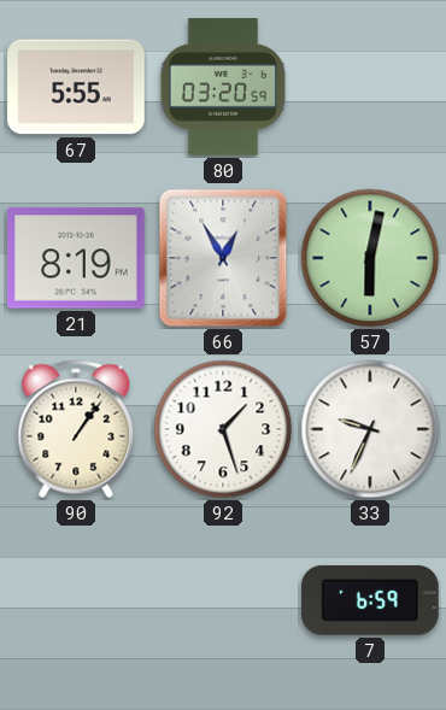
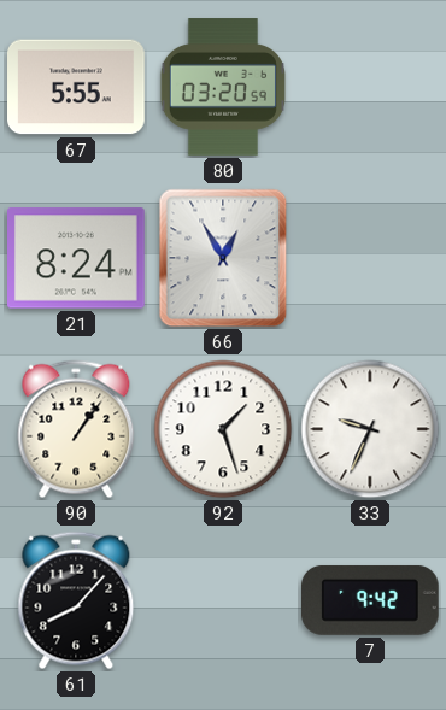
21: 8:19 -> 8:24
57: 6:02 -> none
61: none -> 8:07
7: 6:59 -> 9:42
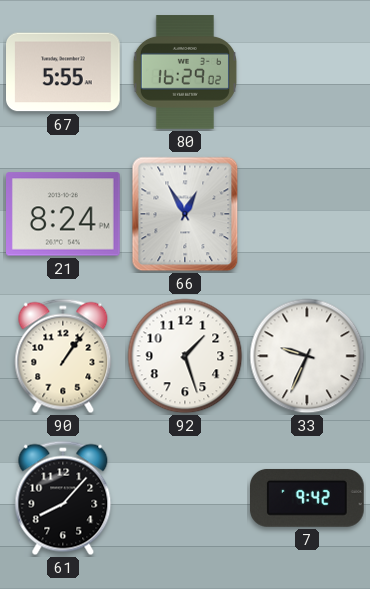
80: 03:20 -> 16:29
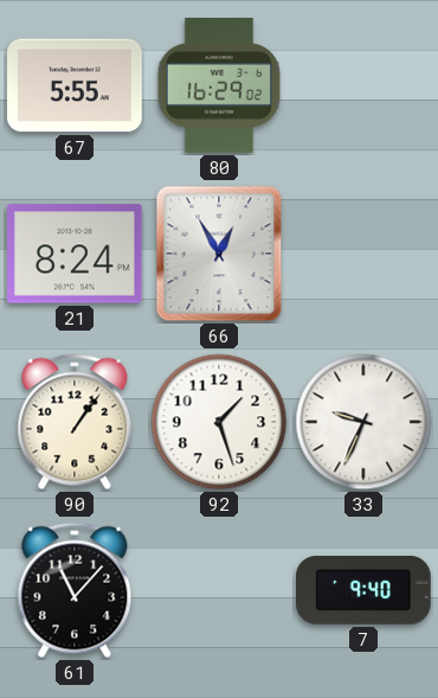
61: 8:07 -> 11:07
7: 9:42 -> 9:40
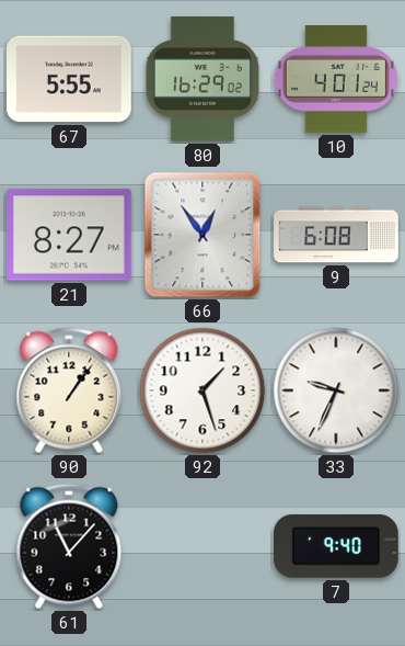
10: none -> 4:01
21: 8:24 -> 8:27
66: 12:55 -> 12:54
9: none -> 6:08
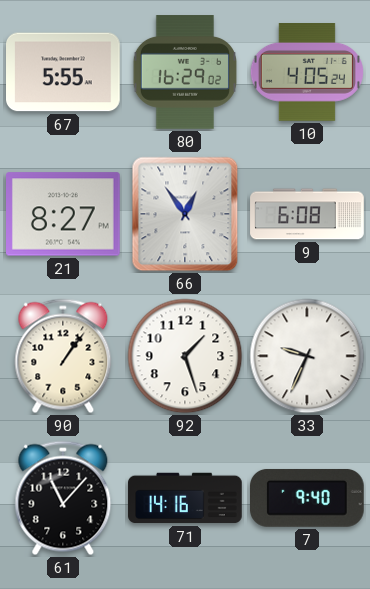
10: 4:01 -> 4:05
71: none -> 14:16
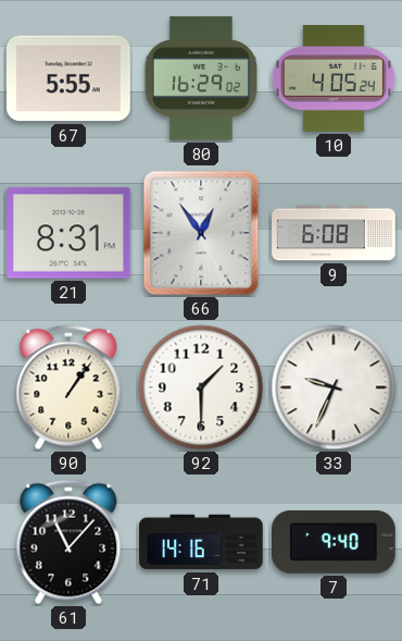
21: 8:27 -> 8:31
92: 1:27 -> 1:30
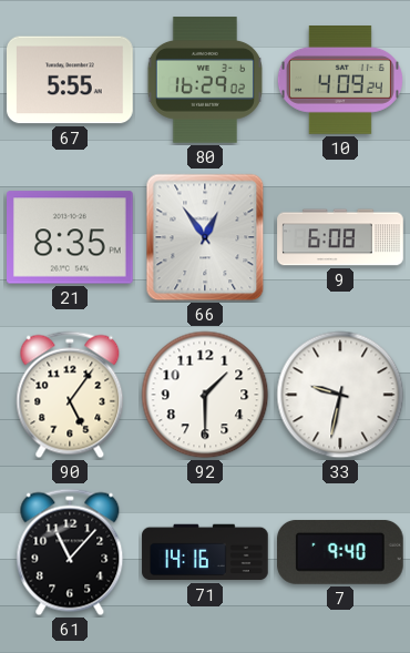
10: 4:05 -> 4:09
21: 8:31 -> 8:35
90: 1:06 -> 5:06
33: 9:34 -> 9:32
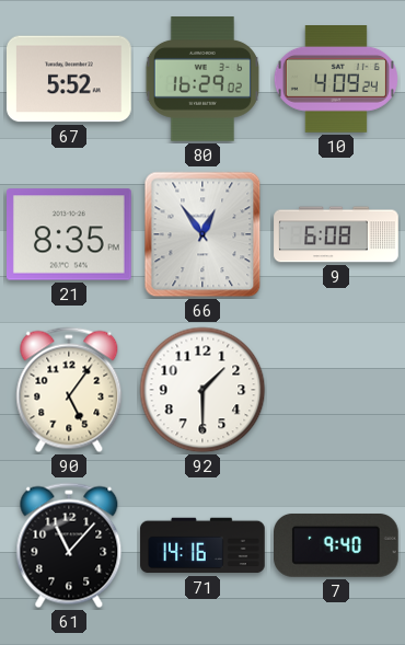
67: 5:55 -> 5:52
33: 9:32 -> none
